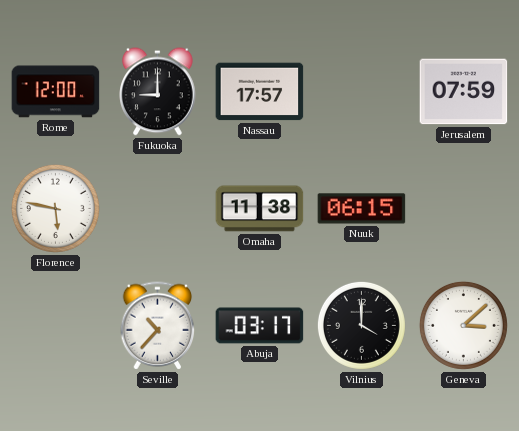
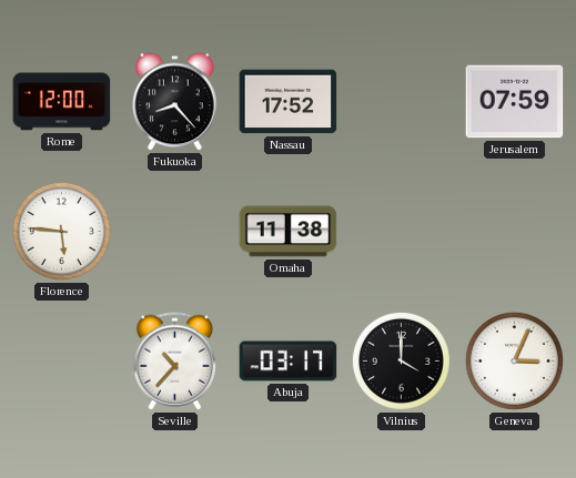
Fukuoka: 9:00 -> 8:23
Nassau: 17:57 -> 17:52
Florence: 5:47 -> 5:46
Nuuk: 06:15 -> none
Geneva: 3:08 -> 3:04
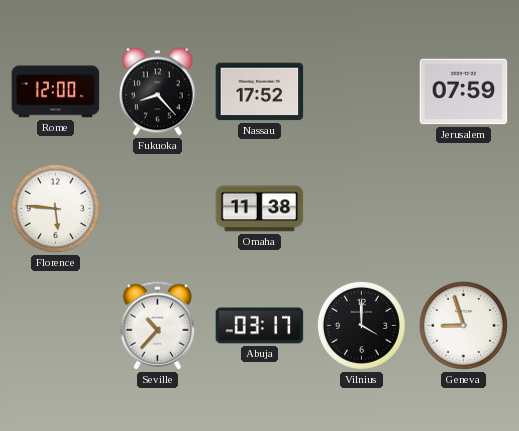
Geneva: 3:04 -> 8:57
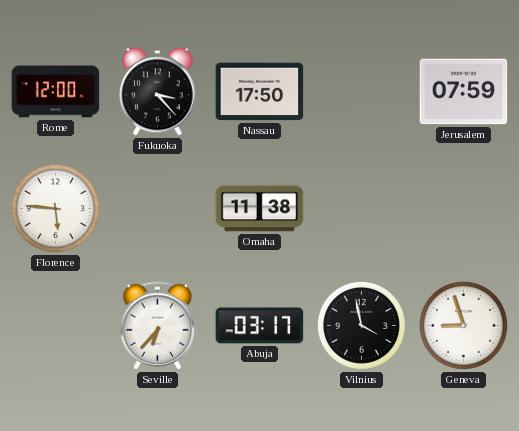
Fukuoka: 8:23 -> 3:23
Nassau: 17:52 -> 17:50
Seville: 10:37 -> 6:37
Vilnius: 4:00 -> 3:58
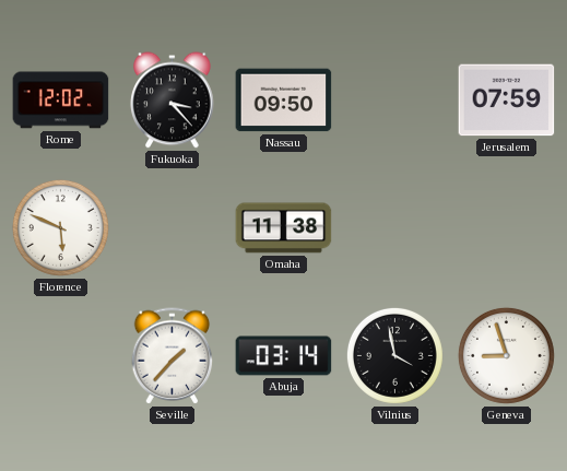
Rome: 12:00 -> 12:02
Nassau: 17:50 -> 09:50
Florence: 5:46 -> 5:49
Seville: 6:37 -> 1:37
Abuja: 03:17 -> 03:14
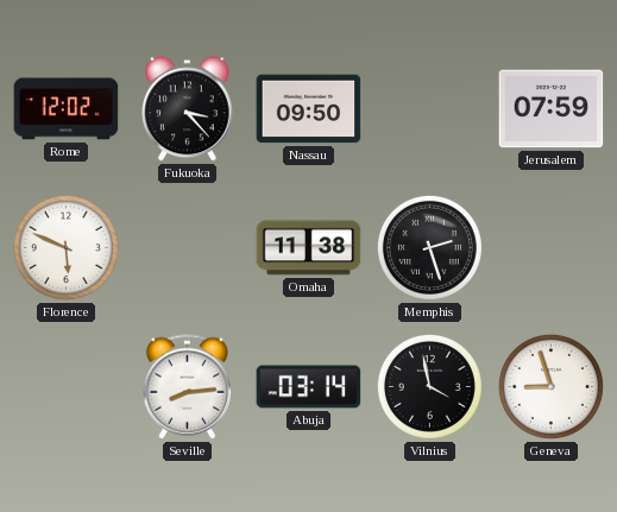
Memphis: none -> 2:27
Seville: 1:37 -> 8:14
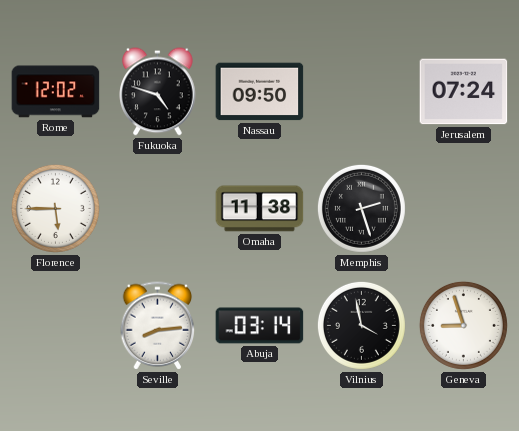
Fukuoka: 3:23 -> 4:48
Jerusalem: 07:59 -> 07:24
Florence: 5:49 -> 5:45
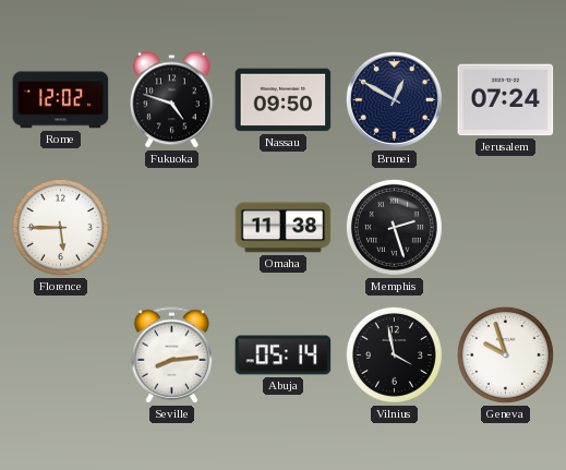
Brunei: none -> 12:50
Abuja: 03:14 -> 05:14
Geneva: 8:57 -> 9:57
